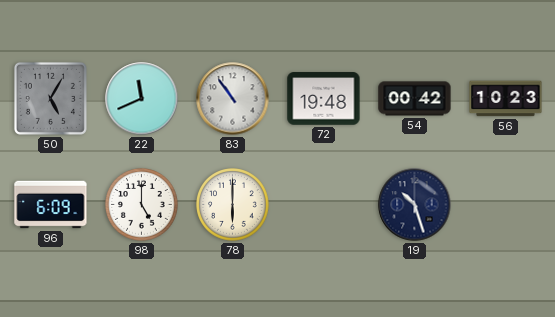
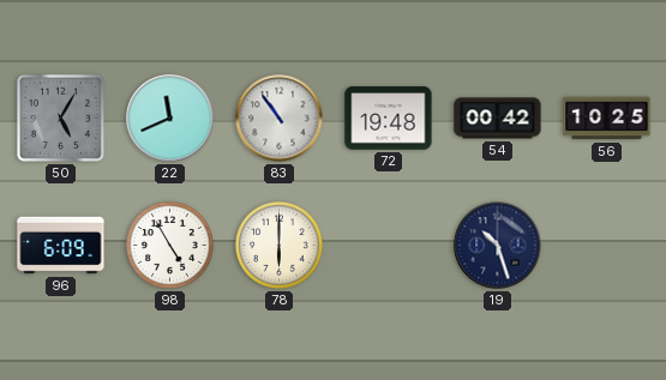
56: 10:23 -> 10:25
98: 5:00 -> 4:55
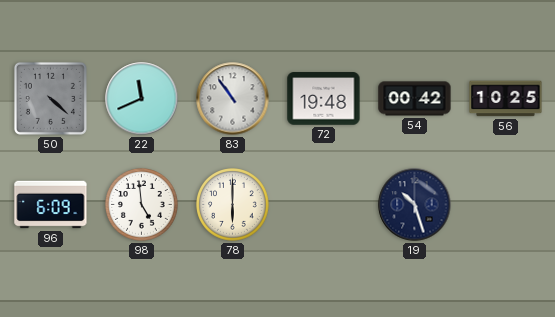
50: 5:05 -> 4:22
98: 4:55 -> 4:59
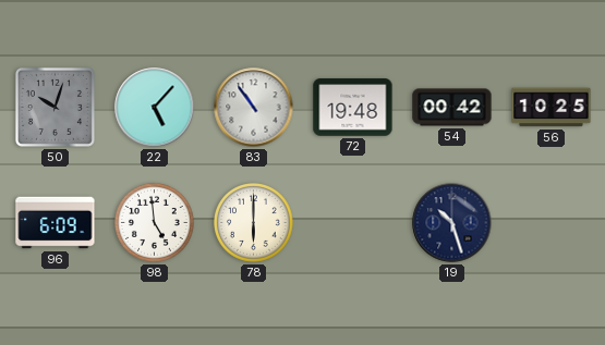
50: 4:22 -> 10:03
22: 11:41 -> 5:07
